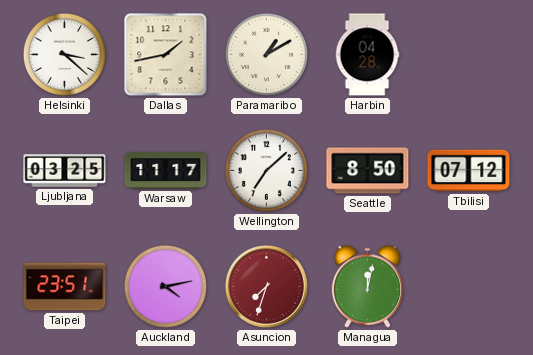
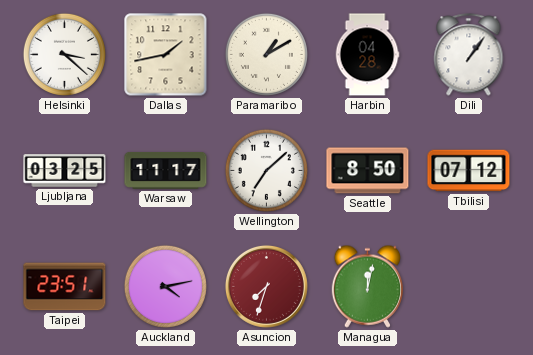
Dili: none -> 1:06
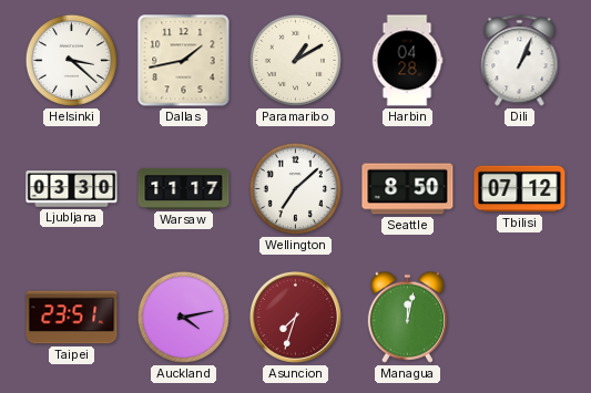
Dili: 1:06 -> 1:04
Ljubljana: 03:25 -> 03:30
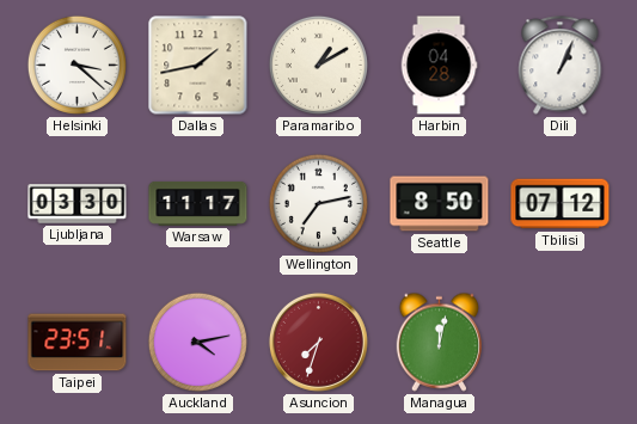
Wellington: 7:08 -> 7:13
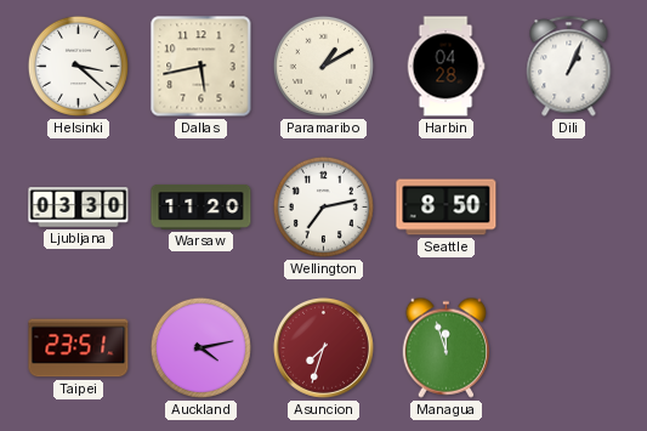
Dallas: 1:43 -> 5:43
Warsaw: 11:17 -> 11:20
Tbilisi: 07:12 -> none
Managua: 12:02 -> 11:57
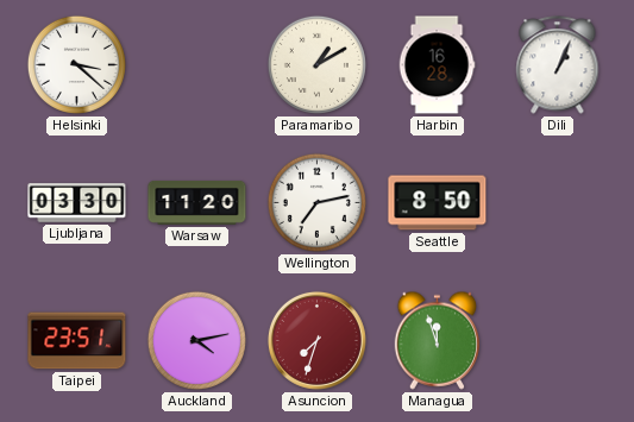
Dallas: 5:43 -> none
Harbin: 04:28 -> 16:28
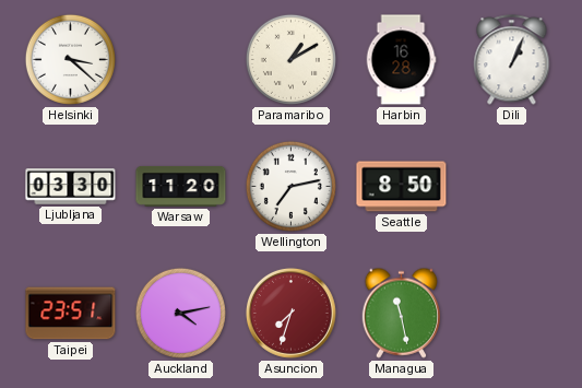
Managua: 11:57 -> 11:28
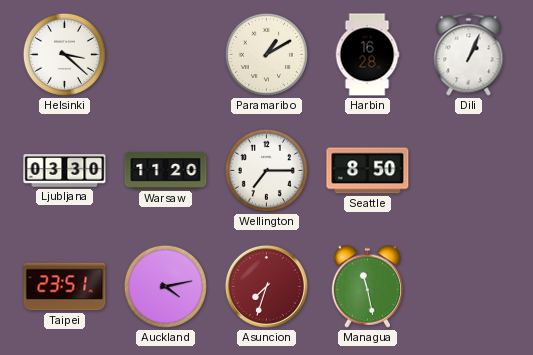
Wellington: 7:13 -> 7:15
